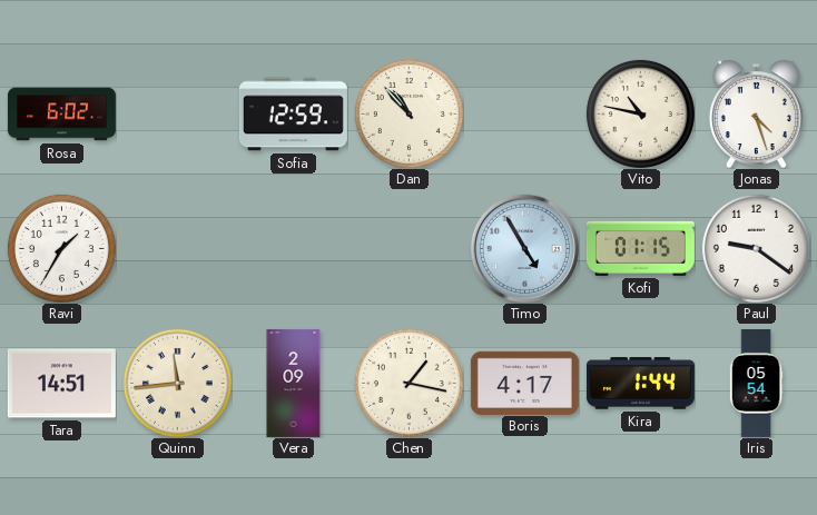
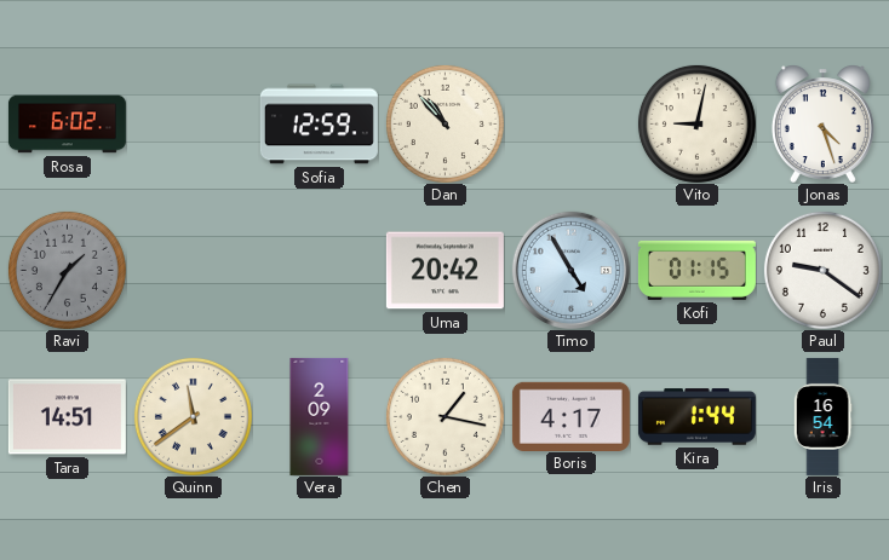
Vito: 10:47 -> 9:02
Ravi dial: white -> grey
Uma: none -> 20:42
Quinn: 11:44 -> 11:39
Iris: 05:54 -> 16:54
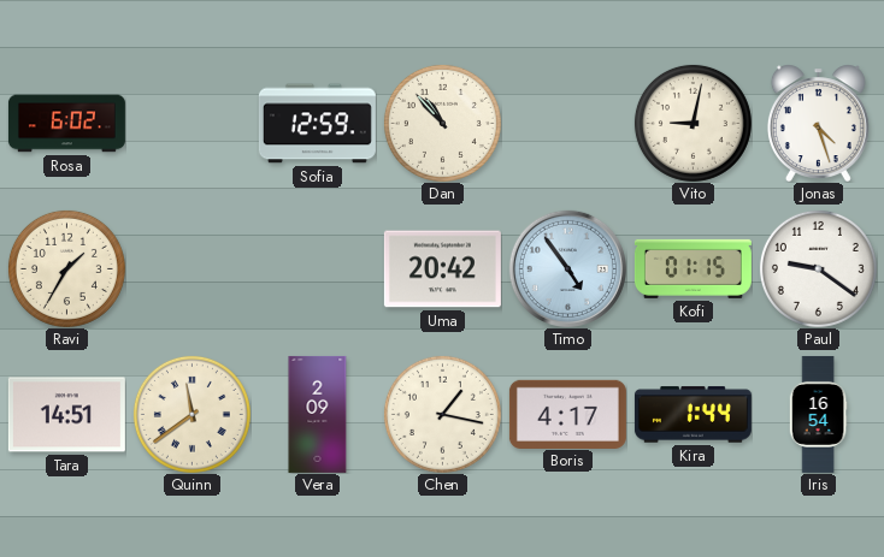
Ravi dial: grey -> cream
Timo: 4:55 -> 4:54
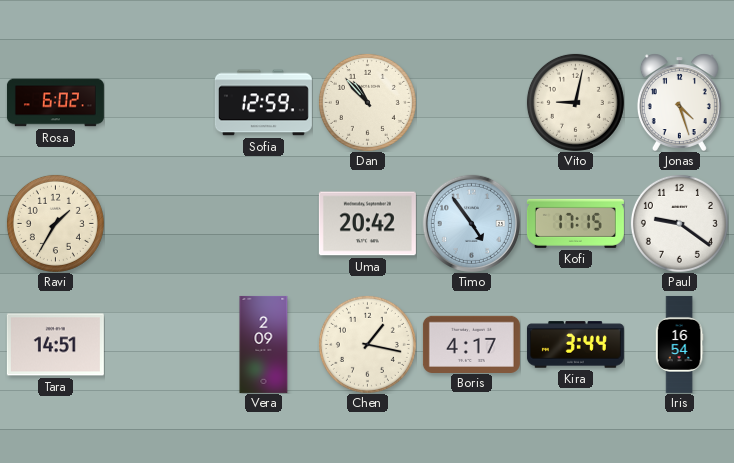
Kofi: 01:15 -> 17:15
Quinn: 11:39 -> none
Kira: 1:44 -> 3:44
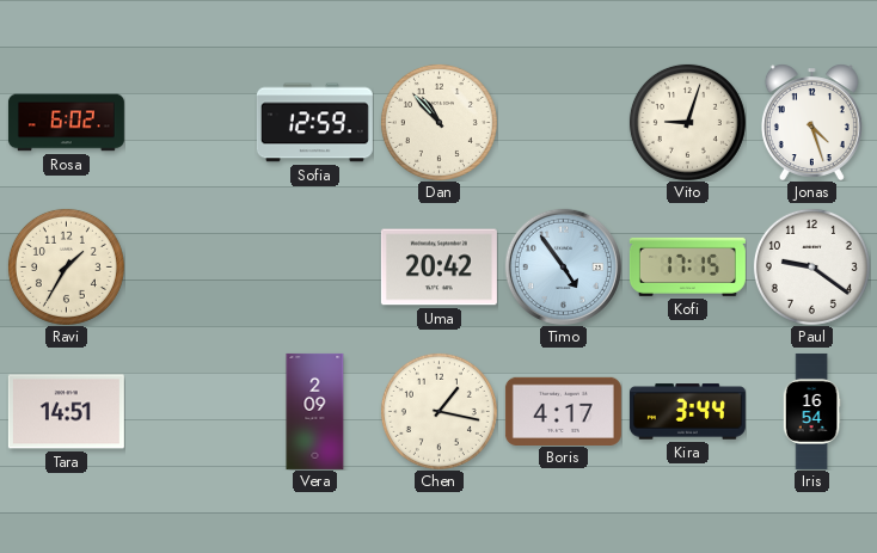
Vito: 9:02 -> 9:03
